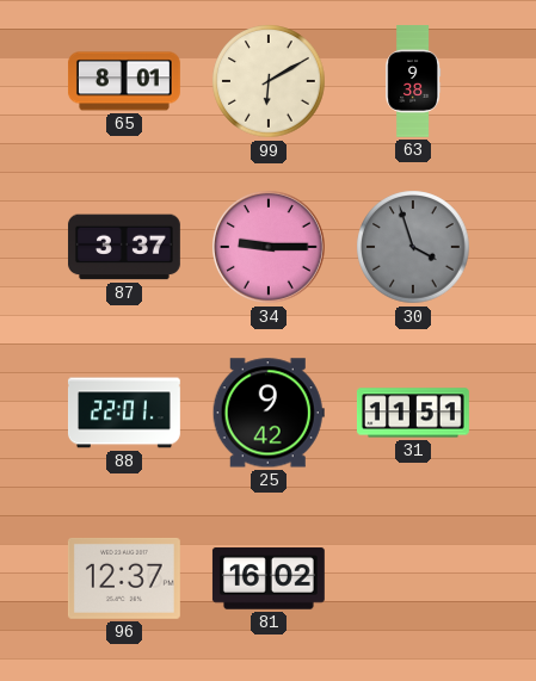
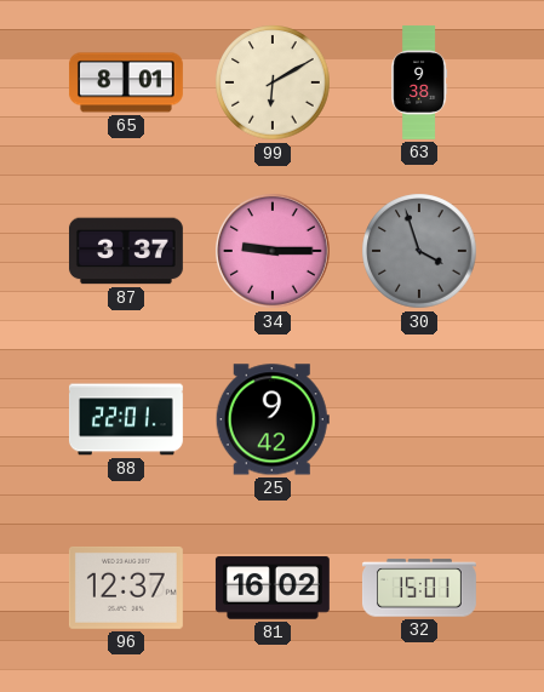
31: 11:51 -> none
32: none -> 15:01
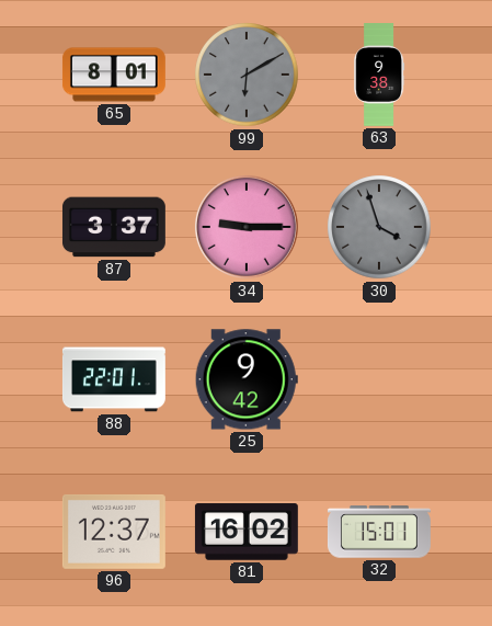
99 dial: cream -> grey
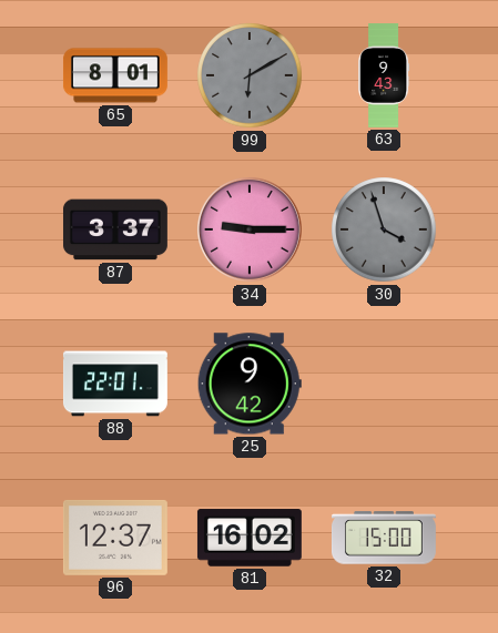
63: 9:38 -> 9:43
32: 15:01 -> 15:00
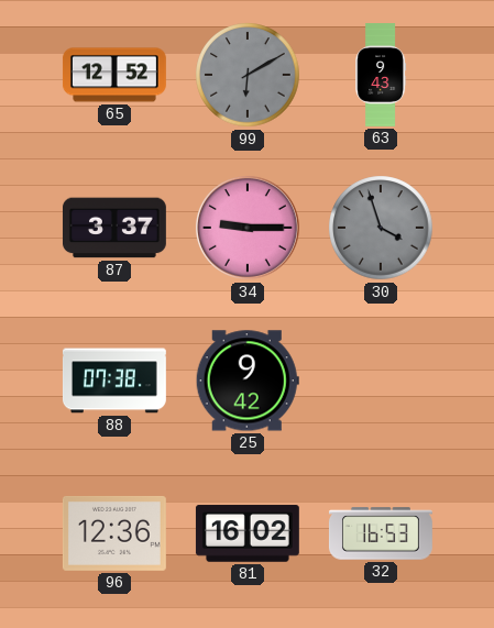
65: 8:01 -> 12:52
88: 22:01 -> 07:38
96: 12:37 -> 12:36
32: 15:00 -> 16:53
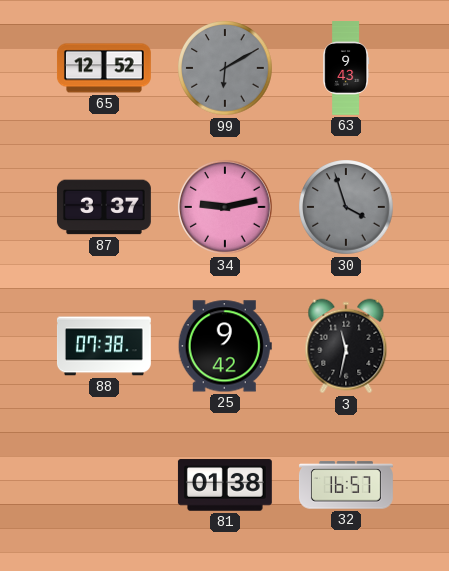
34: 9:15 -> 9:13
3: none -> 11:32
96: 12:36 -> none
81: 16:02 -> 01:38
32: 16:53 -> 16:57
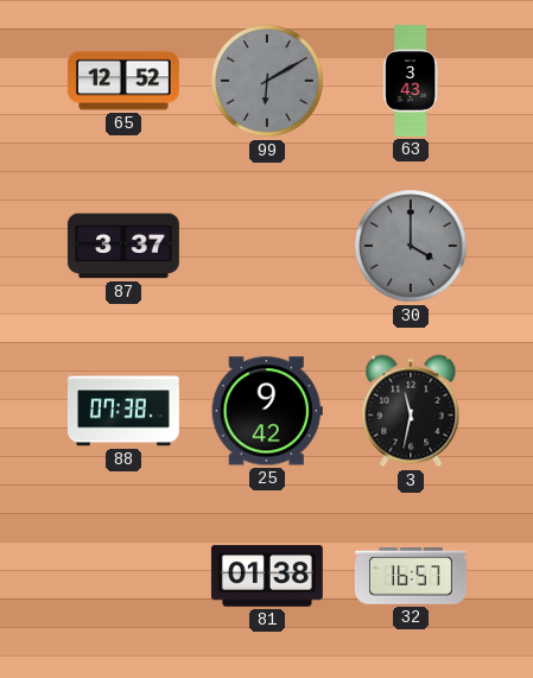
63: 9:43 -> 3:43
34: 9:13 -> none
30: 3:57 -> 4:00
